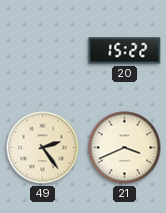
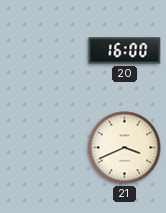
20: 15:22 -> 16:00
49: 2:24 -> none
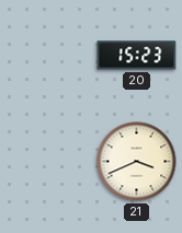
20: 16:00 -> 15:23
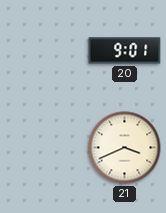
20: 15:23 -> 9:01
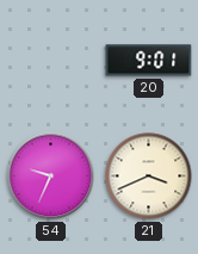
54: none -> 9:34
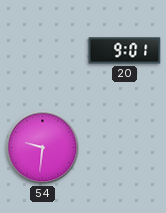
54: 9:34 -> 9:31
21: 3:41 -> none
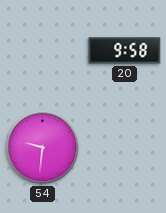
20: 9:01 -> 9:58
